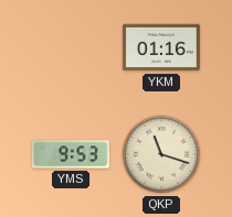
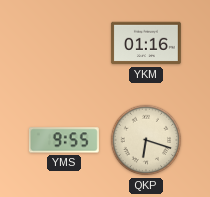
YMS: 9:53 -> 9:55
QKP: 11:18 -> 6:18
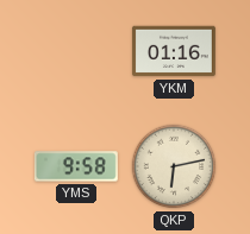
YMS: 9:55 -> 9:58
QKP: 6:18 -> 6:13
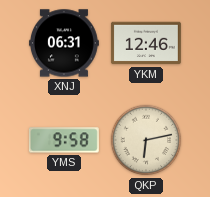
XNJ: none -> 06:31
YKM: 01:16 -> 12:46
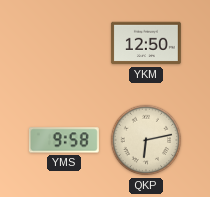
XNJ: 06:31 -> none
YKM: 12:46 -> 12:50
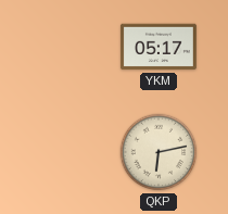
YKM: 12:50 -> 05:17
YMS: 9:58 -> none
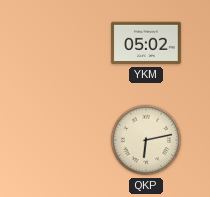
YKM: 05:17 -> 05:02
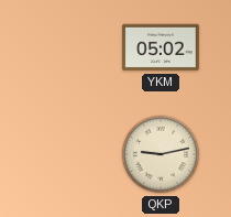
QKP: 6:13 -> 9:13
